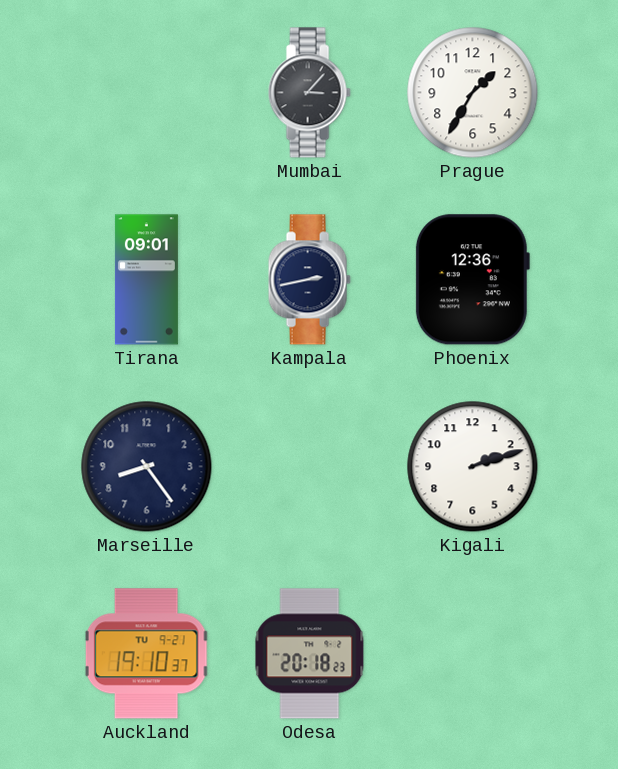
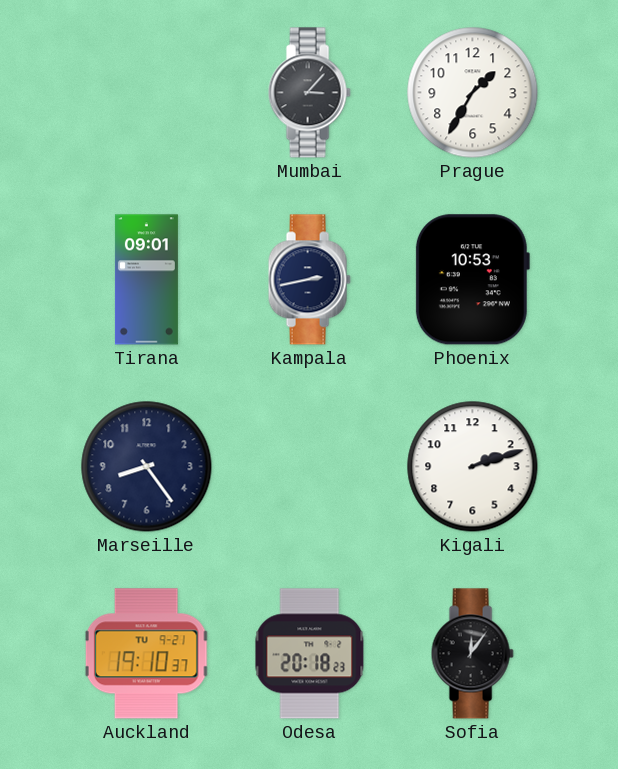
Phoenix: 12:36 -> 10:53
Sofia: none -> 12:06
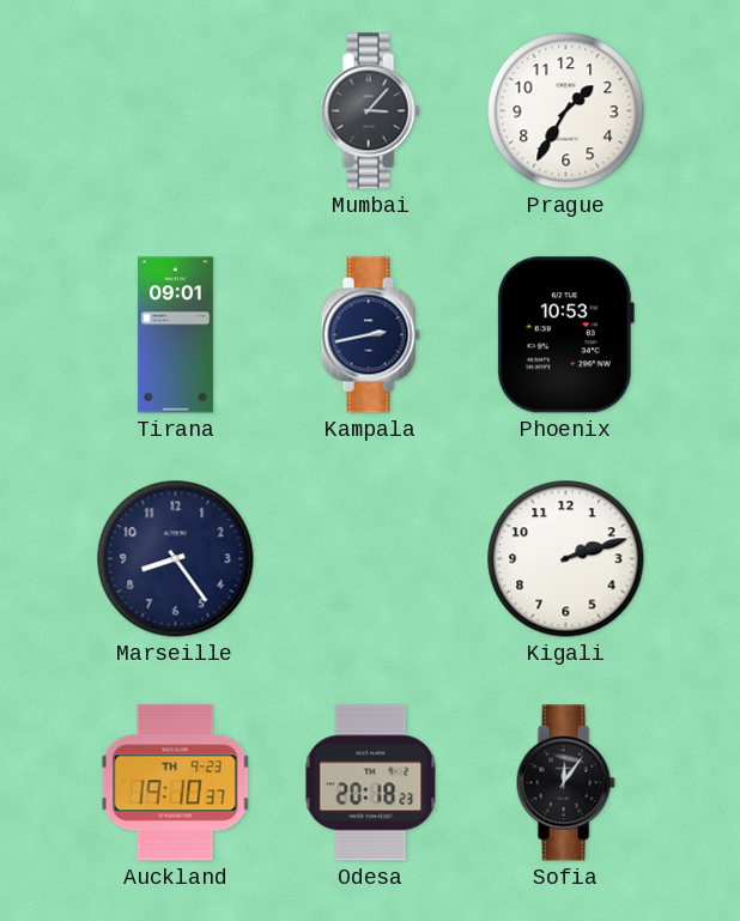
Auckland date: TU 9-21 -> TH 9-23
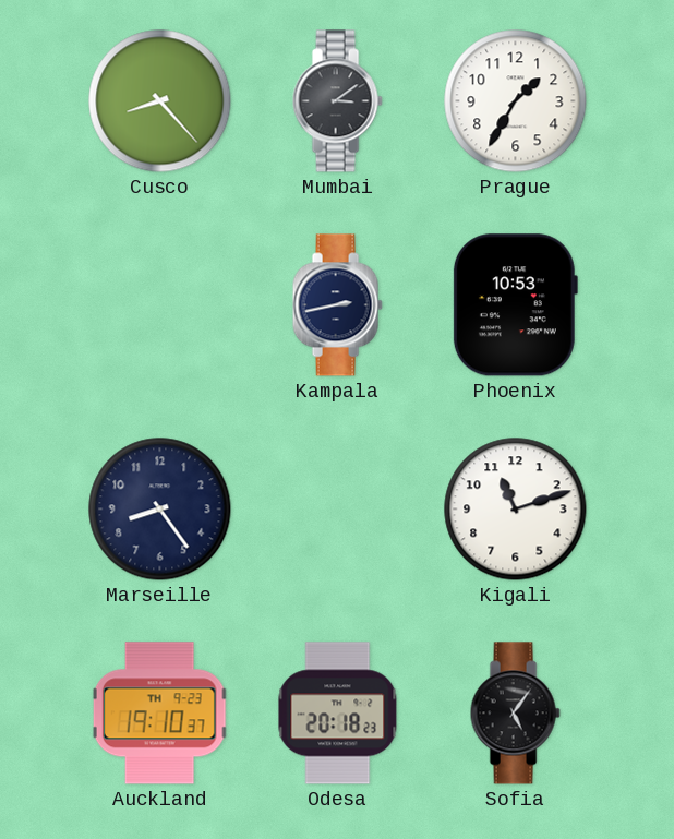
Cusco: none -> 8:23
Mumbai: 3:07 -> 3:09
Tirana: 09:01 -> none
Kigali: 2:12 -> 11:12
Sofia: 12:06 -> 5:06
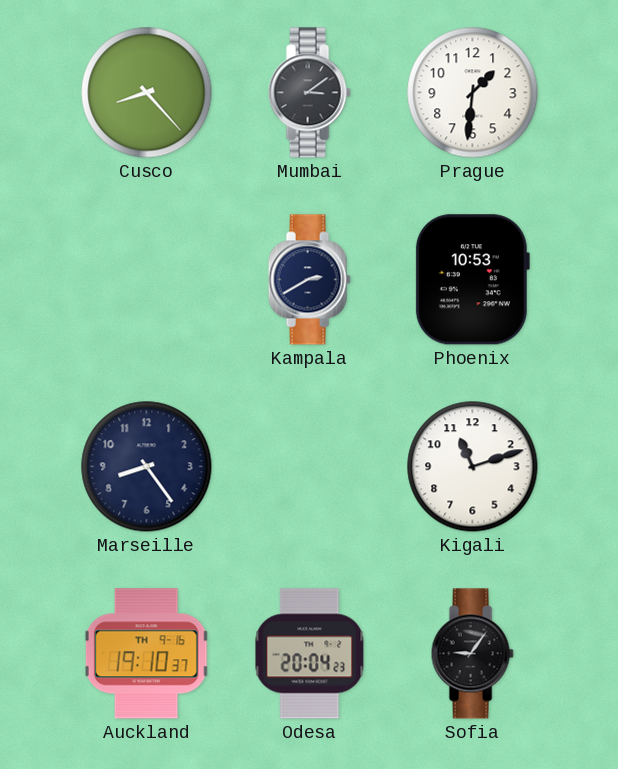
Prague: 1:35 -> 1:31
Kampala: 2:43 -> 2:40
Auckland date: TH 9-23 -> TH 9-16
Odesa: 20:18 -> 20:04
Sofia: 5:06 -> 9:06
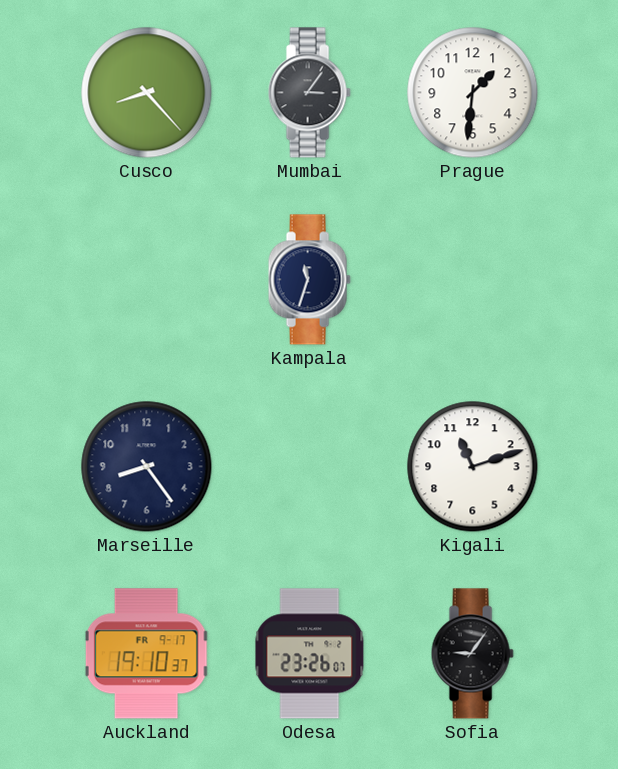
Mumbai: 3:09 -> 3:06
Kampala: 2:40 -> 11:33
Phoenix: 10:53 -> none
Auckland date: TH 9-16 -> FR 9-17
Odesa: 20:04 -> 23:26
